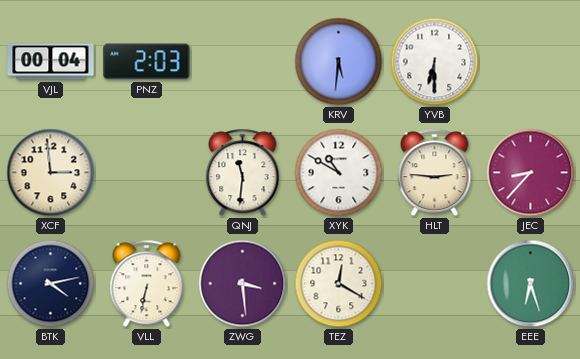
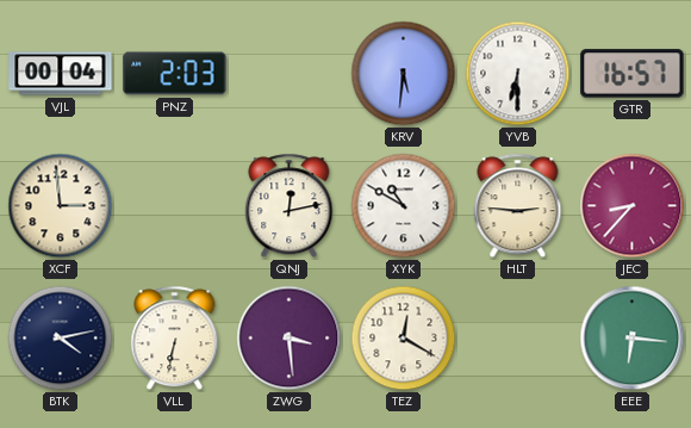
GTR: none -> 16:57
QNJ: 11:31 -> 12:13
EEE: 6:27 -> 6:16
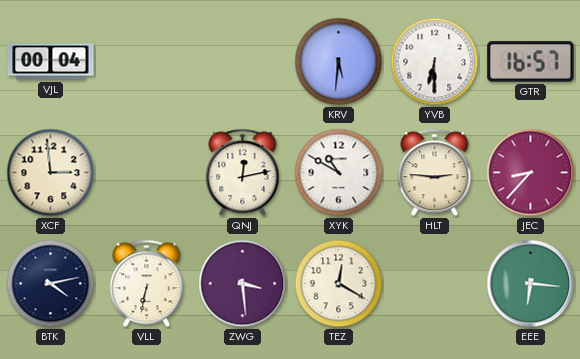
PNZ: 2:03 -> none
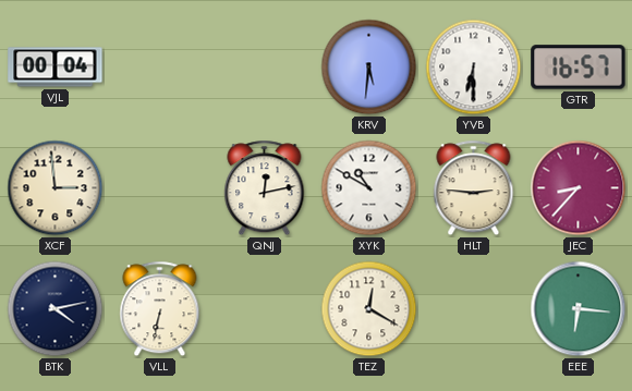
ZWG: 3:29 -> none
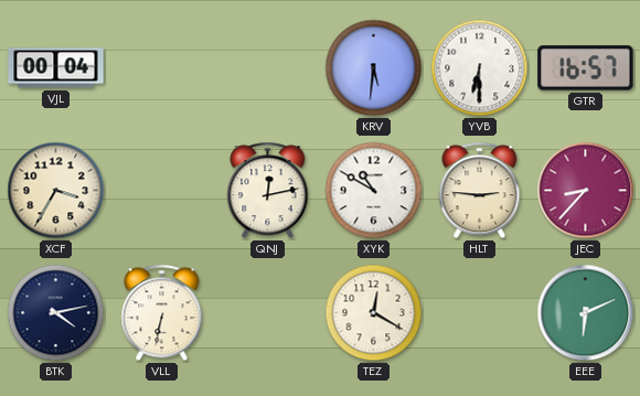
XCF: 2:59 -> 3:35
EEE: 6:16 -> 6:11
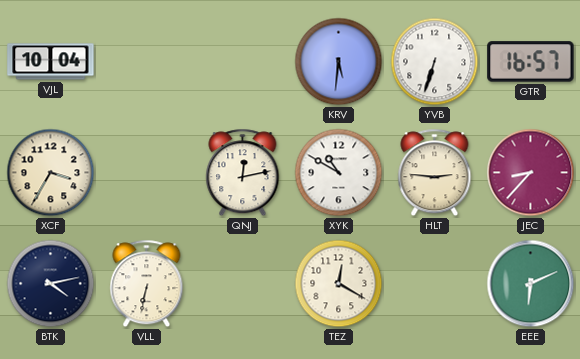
VJL: 00:04 -> 10:04
YVB: 6:30 -> 6:33
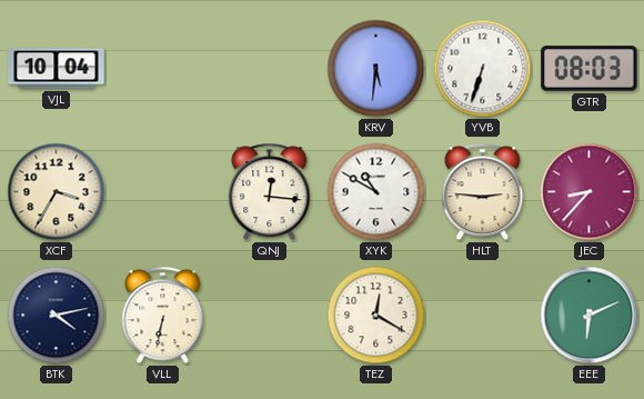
GTR: 16:57 -> 08:03
QNJ: 12:13 -> 12:16
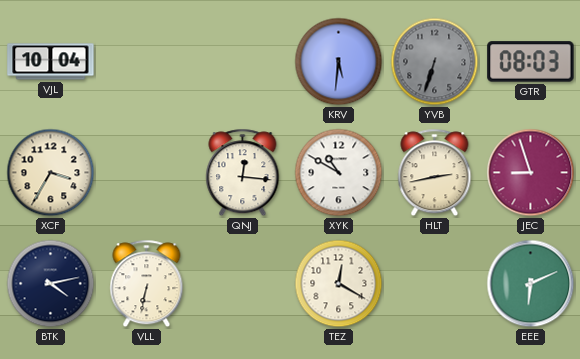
YVB dial: white -> grey
HLT: 2:46 -> 2:43
JEC: 8:37 -> 8:57
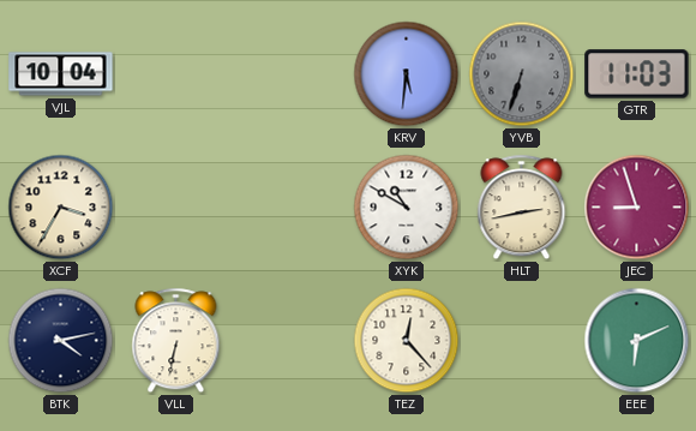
GTR: 08:03 -> 11:03
QNJ: 12:16 -> none
TEZ: 12:20 -> 12:23
